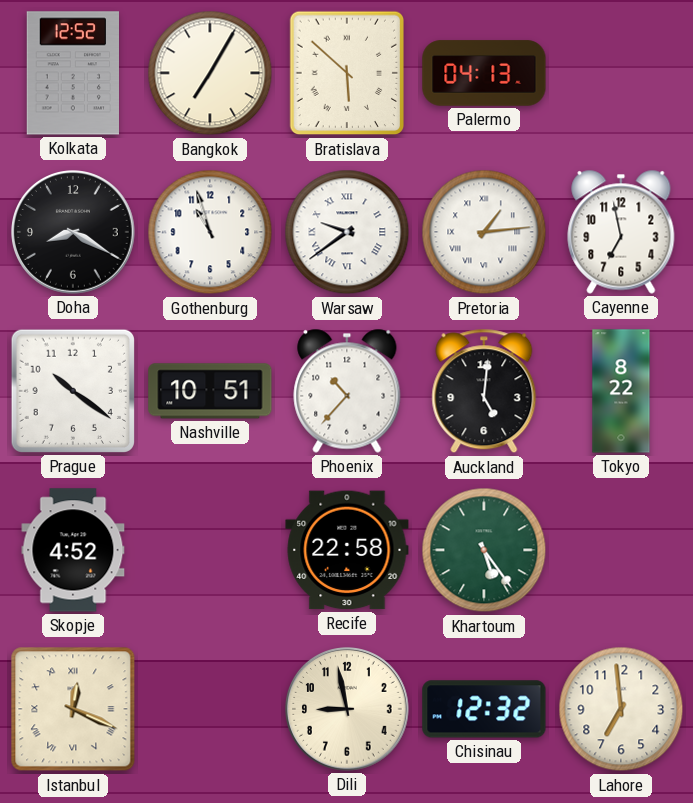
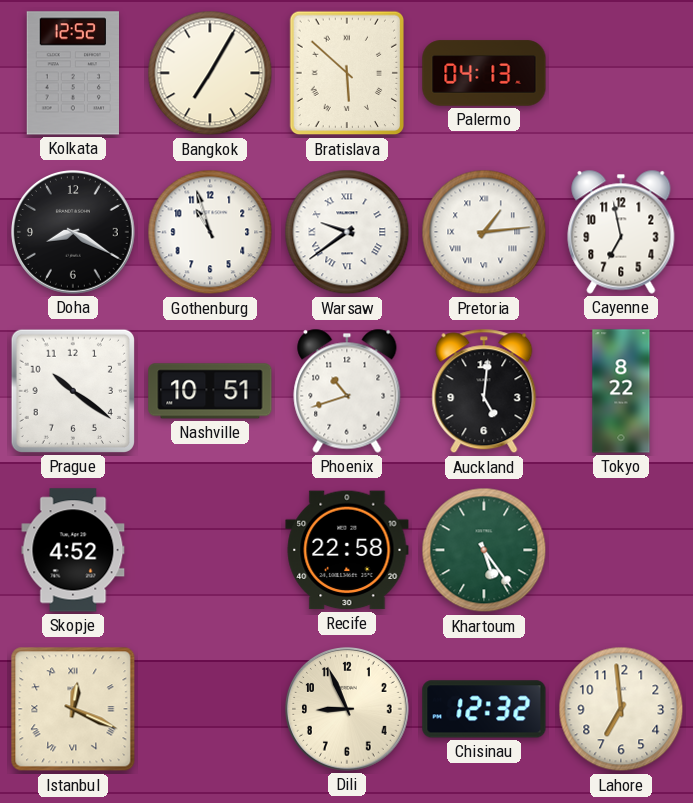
Phoenix: 10:37 -> 10:42
Dili: 8:58 -> 8:56
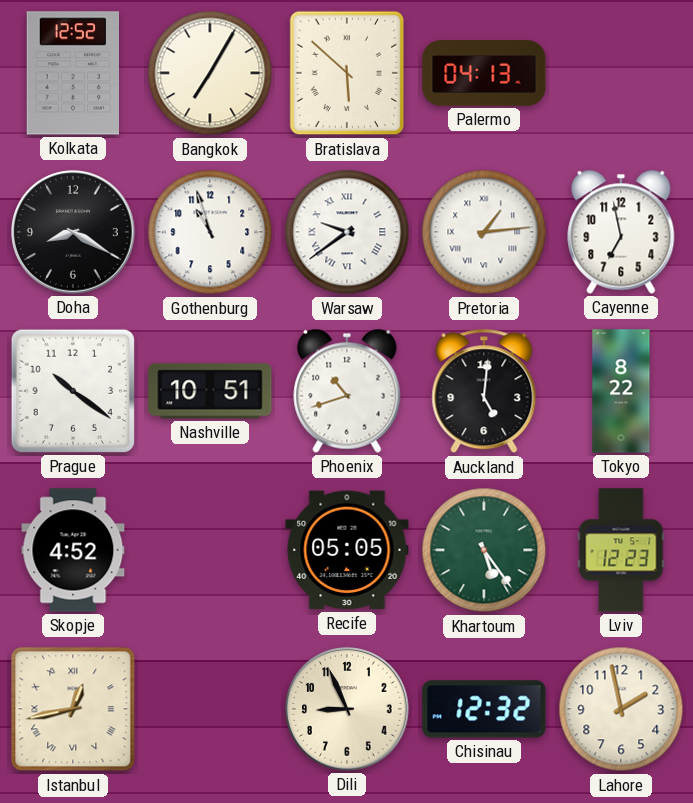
Recife: 22:58 -> 05:05
Lviv: none -> 12:23
Istanbul: 12:19 -> 12:43
Lahore: 6:59 -> 1:58
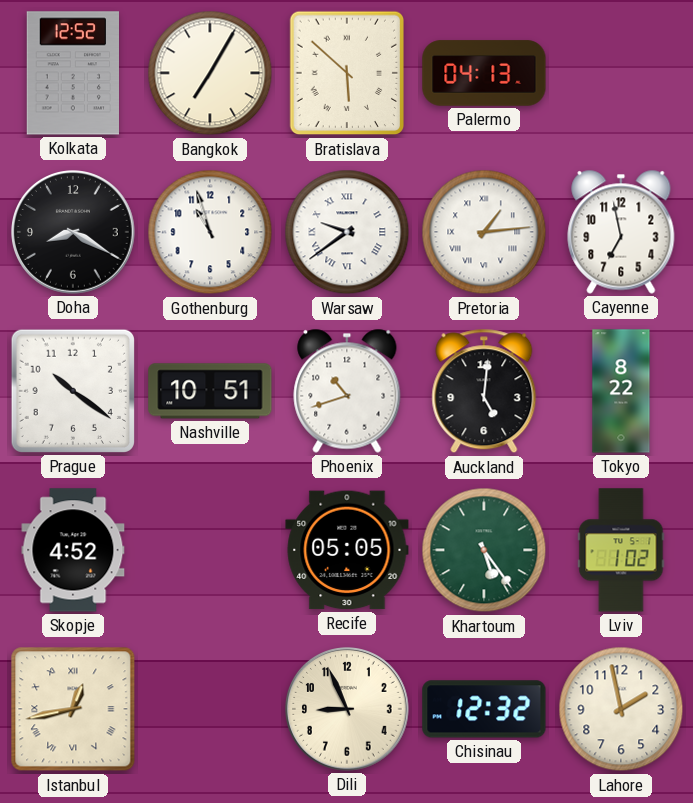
Lviv: 12:23 -> 1:02
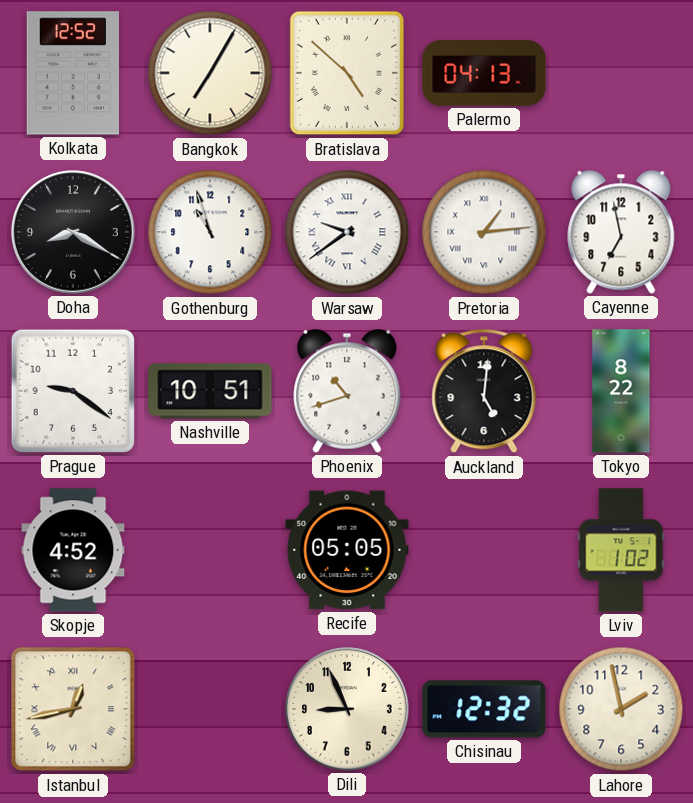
Bratislava: 5:52 -> 4:52
Prague: 10:21 -> 9:21
Khartoum: 5:24 -> none
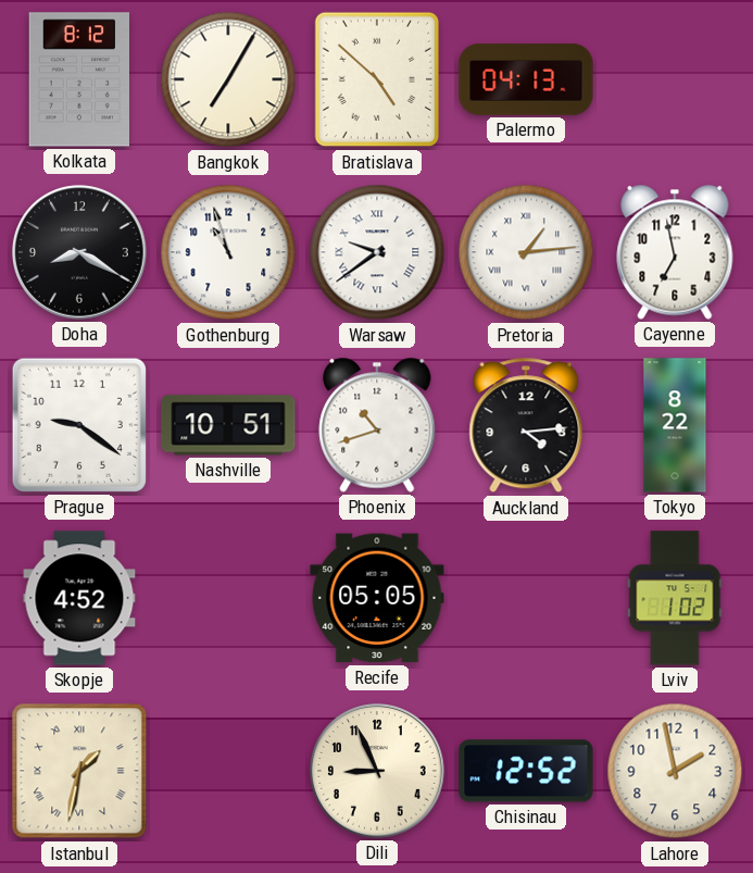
Kolkata: 12:52 -> 8:12
Auckland: 5:01 -> 4:14
Istanbul: 12:43 -> 1:32
Chisinau: 12:32 -> 12:52
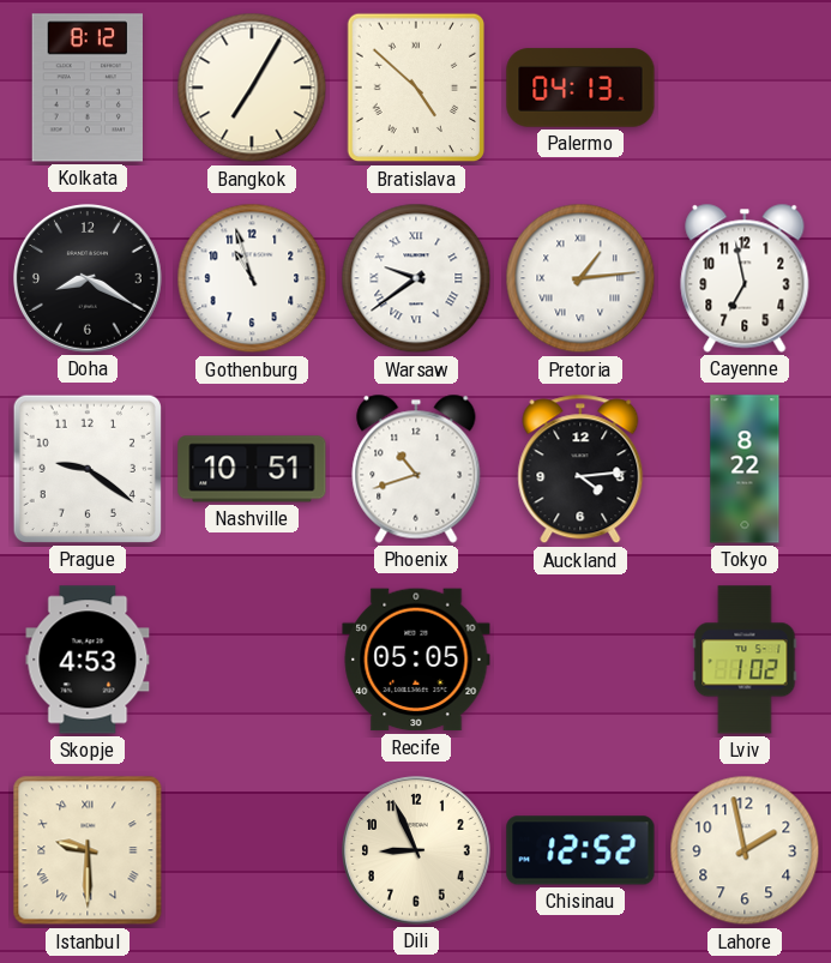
Skopje: 4:52 -> 4:53
Istanbul: 1:32 -> 9:30
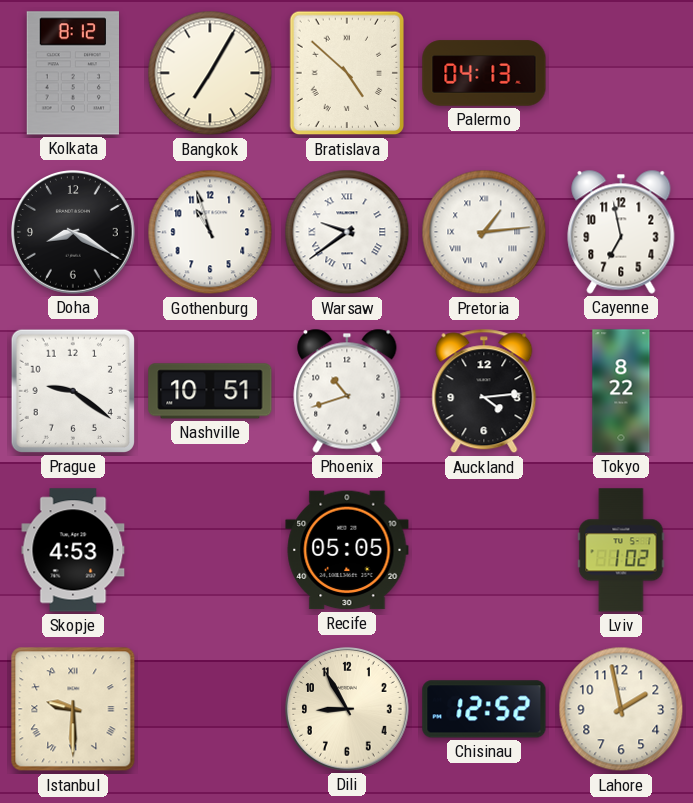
Dili: 8:56 -> 8:55
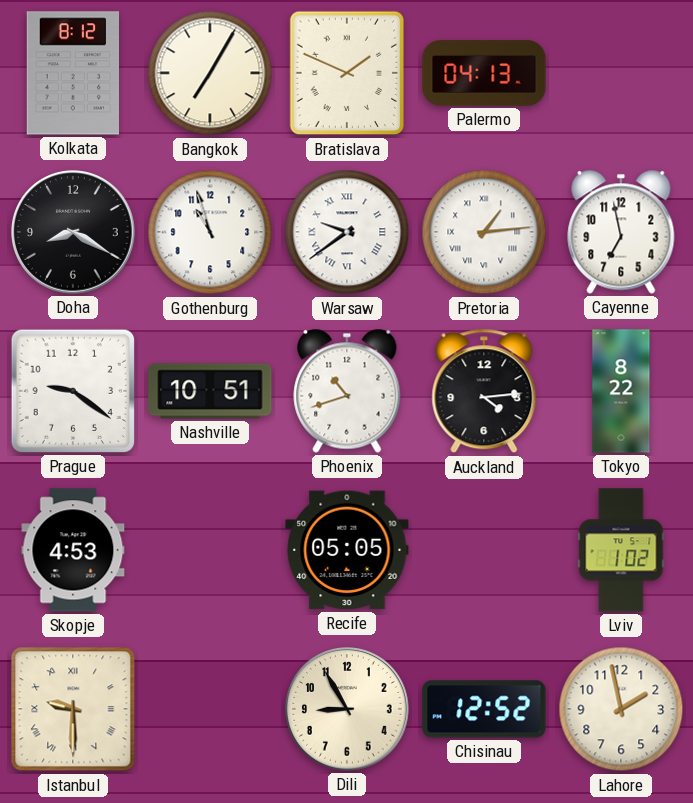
Bratislava: 4:52 -> 1:49
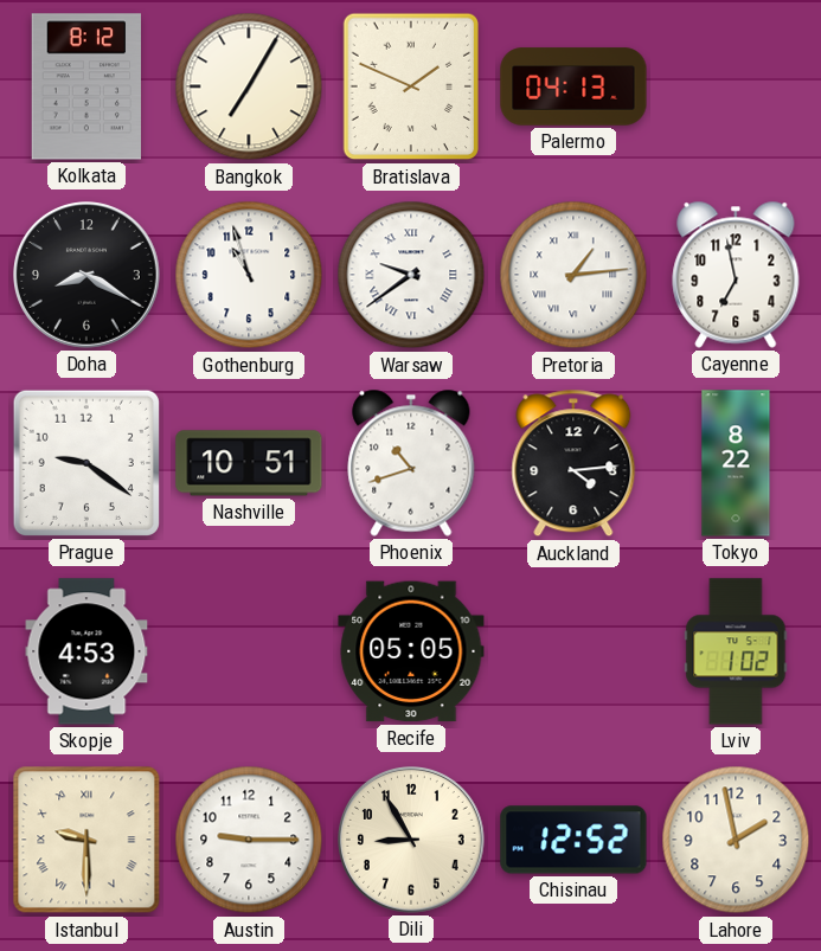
Austin: none -> 9:15
